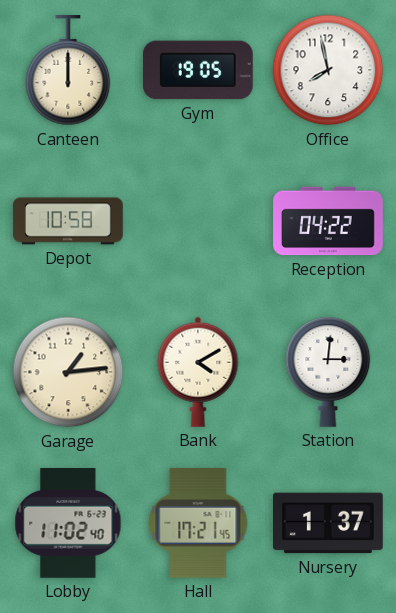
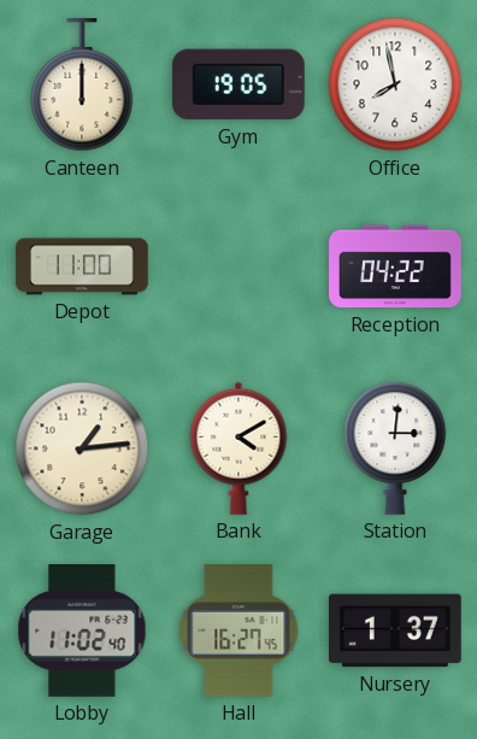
Depot: 10:58 -> 11:00
Hall: 17:21 -> 16:27
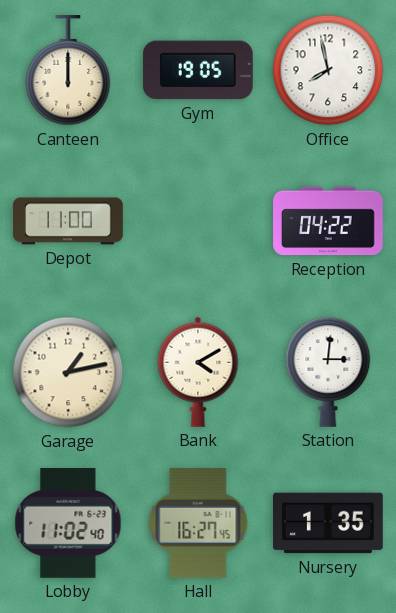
Garage: 1:14 -> 1:13
Nursery: 1:37 -> 1:35
